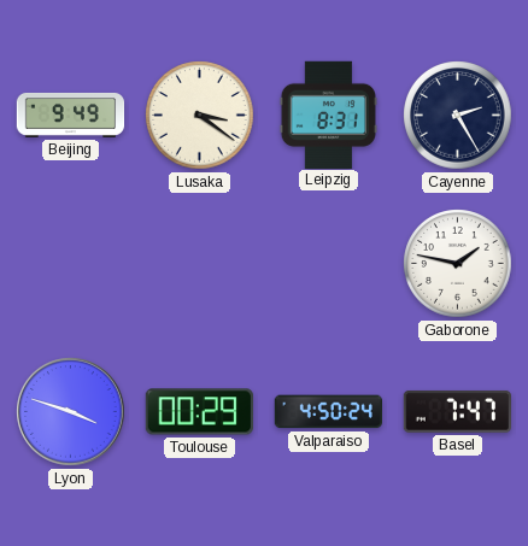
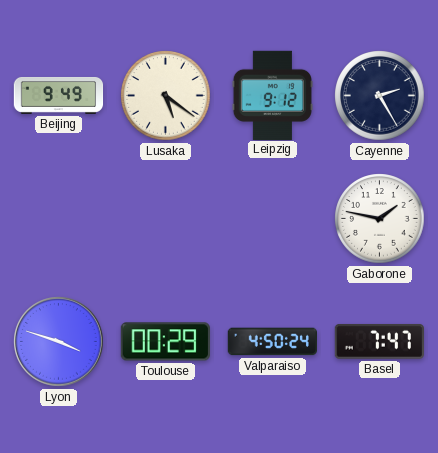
Lusaka: 3:21 -> 5:21
Leipzig: 8:31 -> 9:12
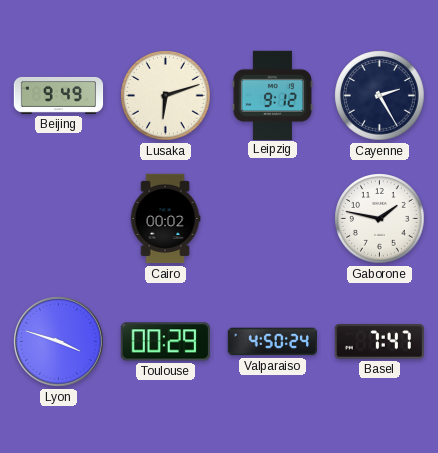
Lusaka: 5:21 -> 6:12
Cairo: none -> 00:02
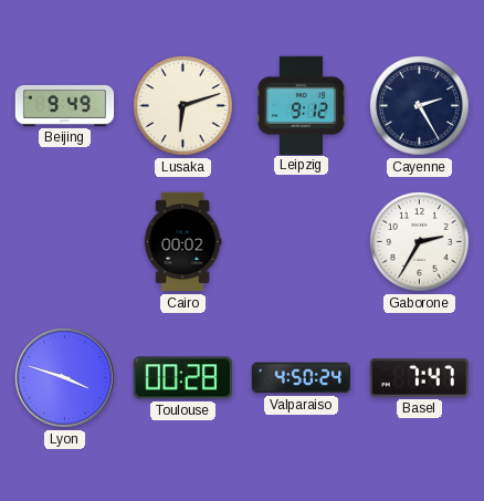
Gaborone: 1:47 -> 2:35
Toulouse: 00:29 -> 00:28
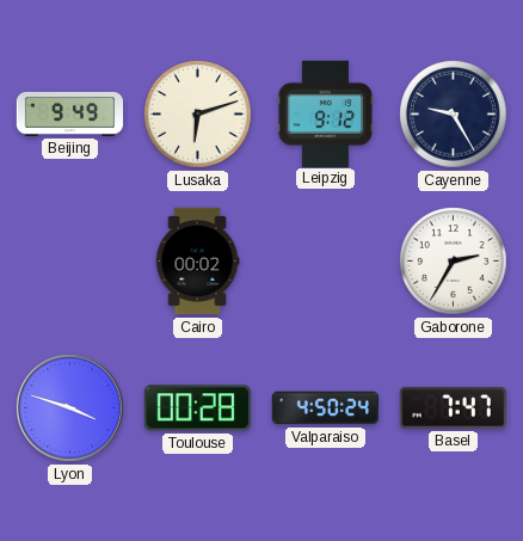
Cayenne: 2:25 -> 9:25
